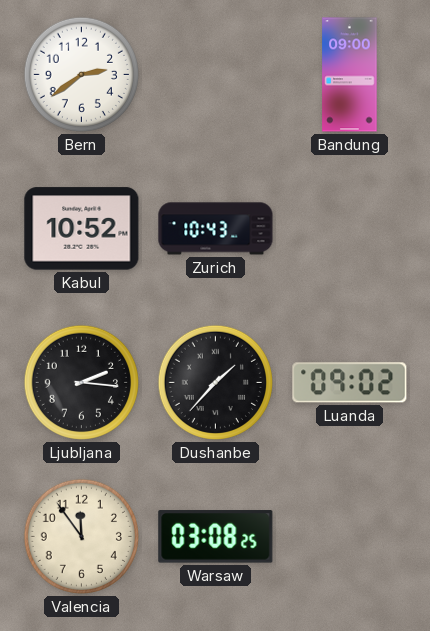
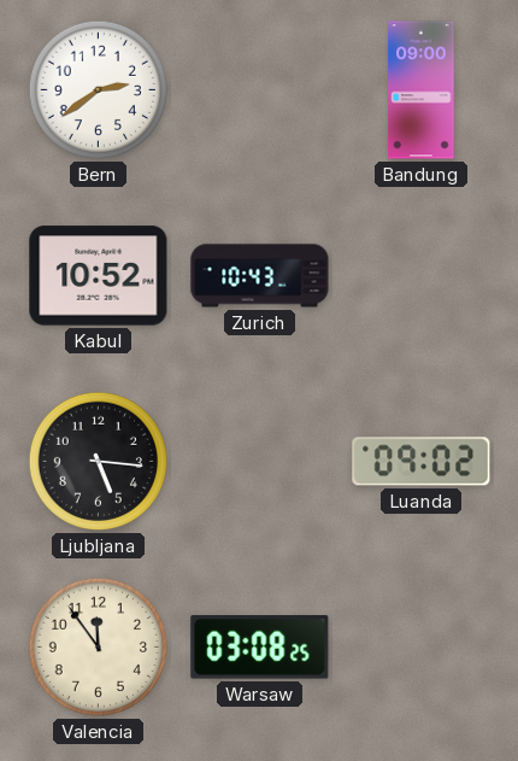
Ljubljana: 2:16 -> 5:16
Dushanbe: 1:37 -> none
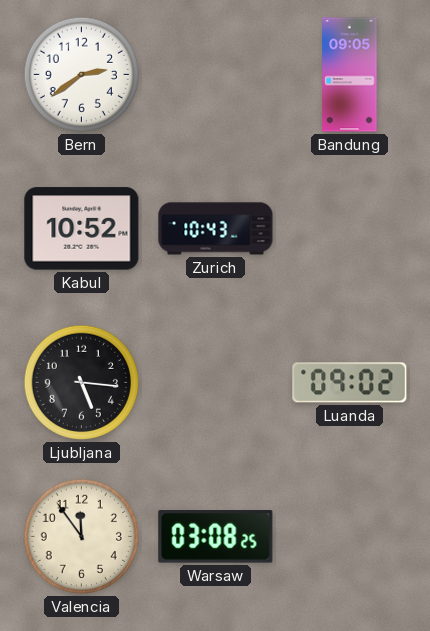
Bandung: 09:00 -> 09:05
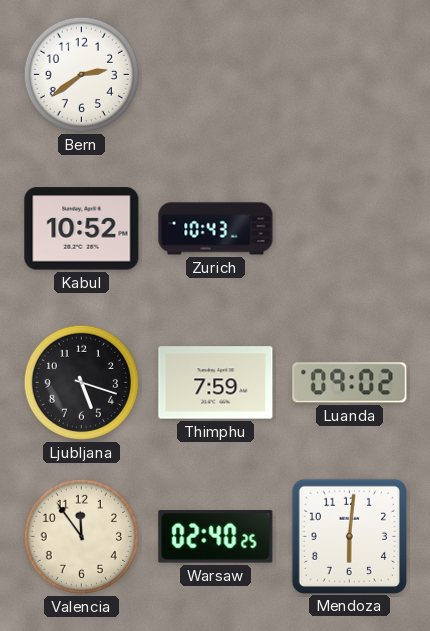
Bandung: 09:05 -> none
Ljubljana: 5:16 -> 5:18
Thimphu: none -> 7:59
Warsaw: 03:08 -> 02:40
Mendoza: none -> 6:01
